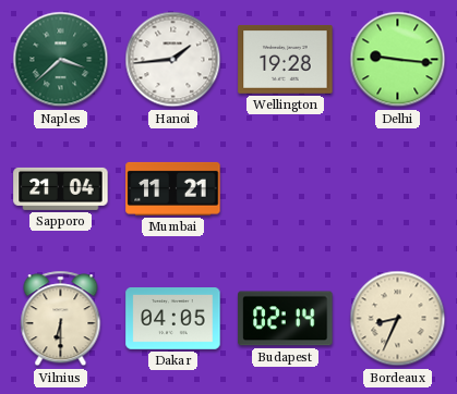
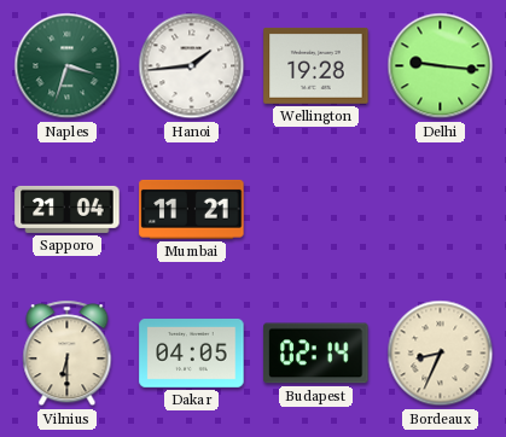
Naples: 3:38 -> 3:33
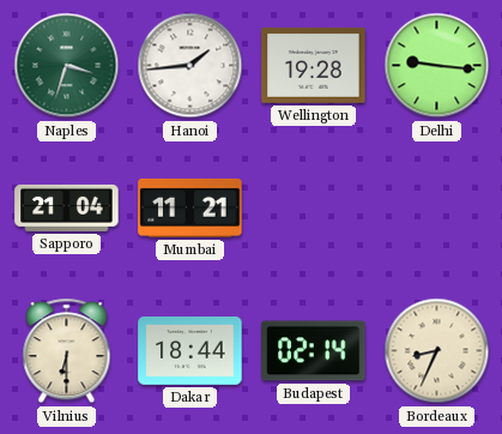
Dakar: 04:05 -> 18:44
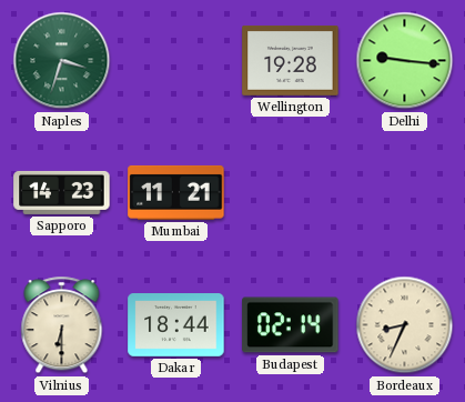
Hanoi: 1:44 -> none
Sapporo: 21:04 -> 14:23
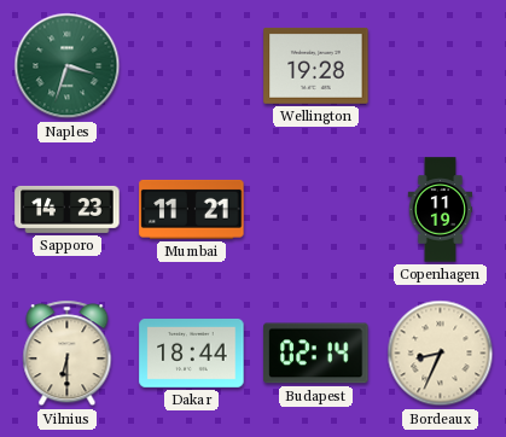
Delhi: 9:16 -> none
Copenhagen: none -> 11:19
